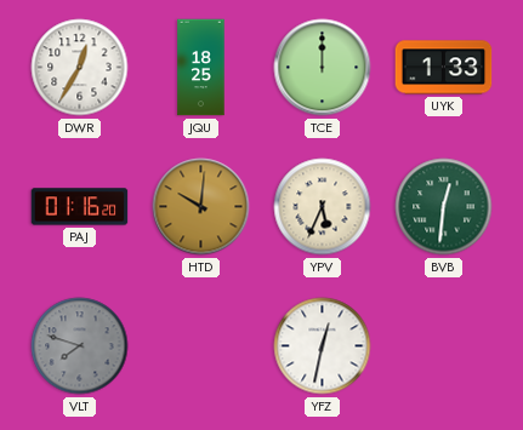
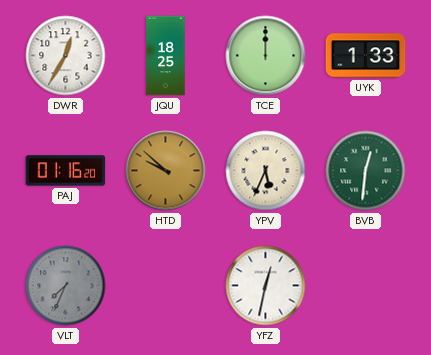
HTD: 10:01 -> 9:52
VLT: 7:48 -> 7:34
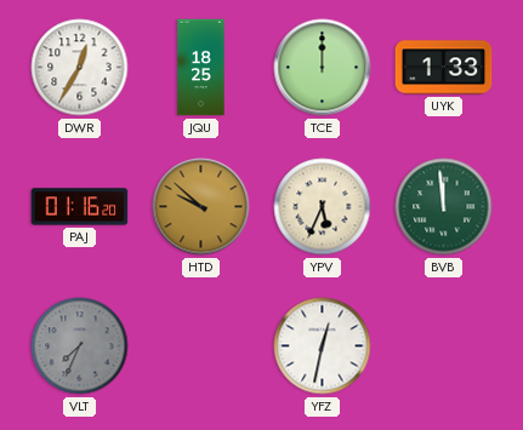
BVB: 12:31 -> 11:59
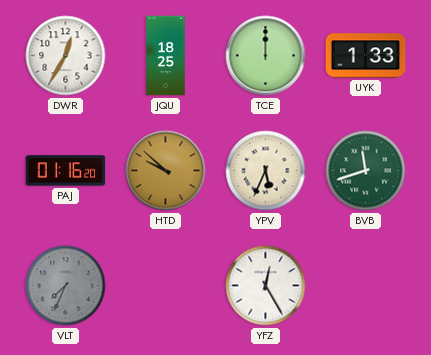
BVB: 11:59 -> 11:42
YFZ: 12:32 -> 12:25
